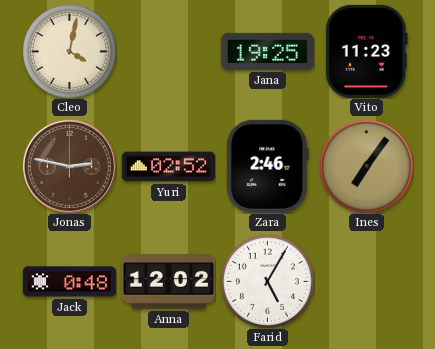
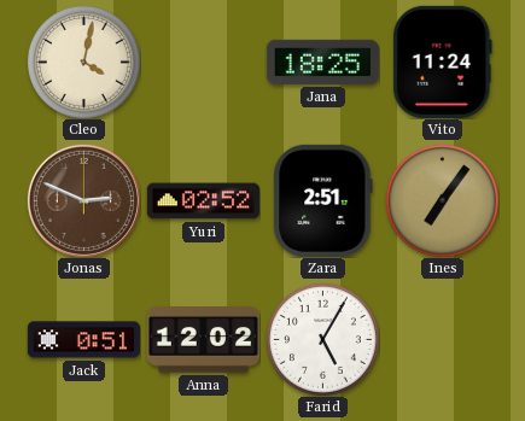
Jana: 19:25 -> 18:25
Vito: 11:23 -> 11:24
Jonas: 2:47 -> 2:49
Zara: 2:46 -> 2:51
Jack: 0:48 -> 0:51
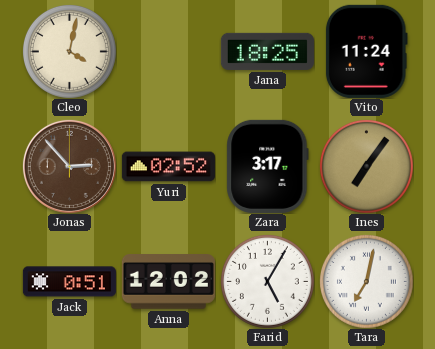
Jonas: 2:49 -> 2:53
Zara: 2:51 -> 3:17
Tara: none -> 7:02
